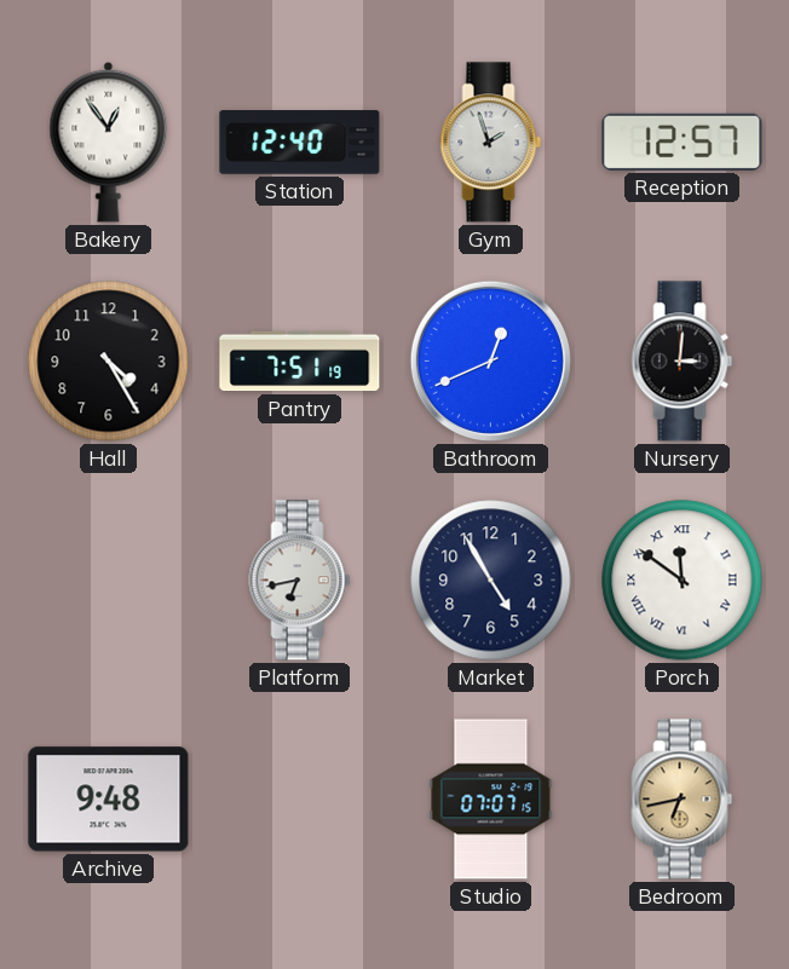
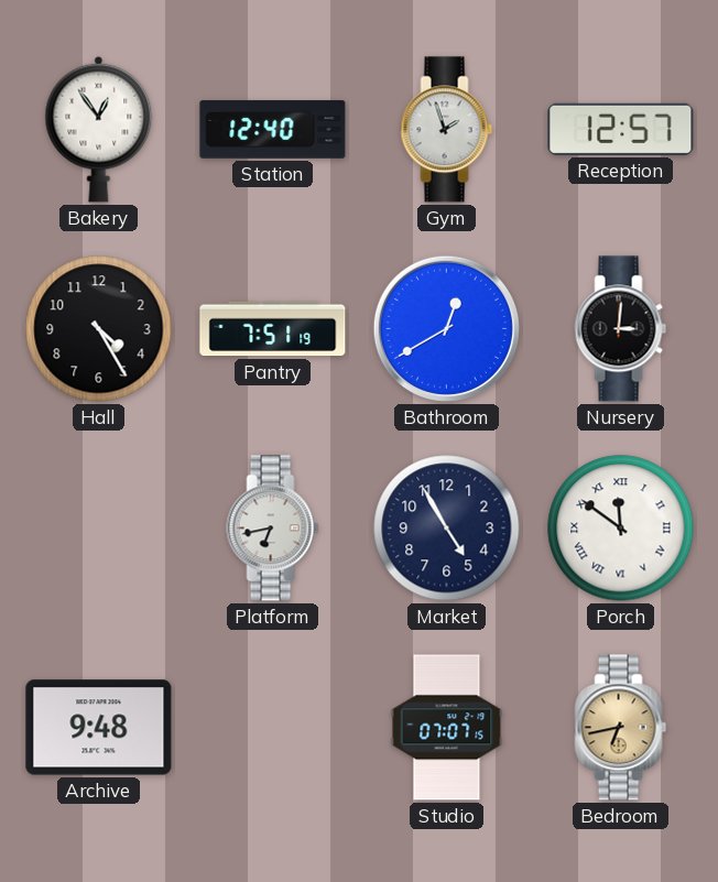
Bathroom: 12:41 -> 12:40
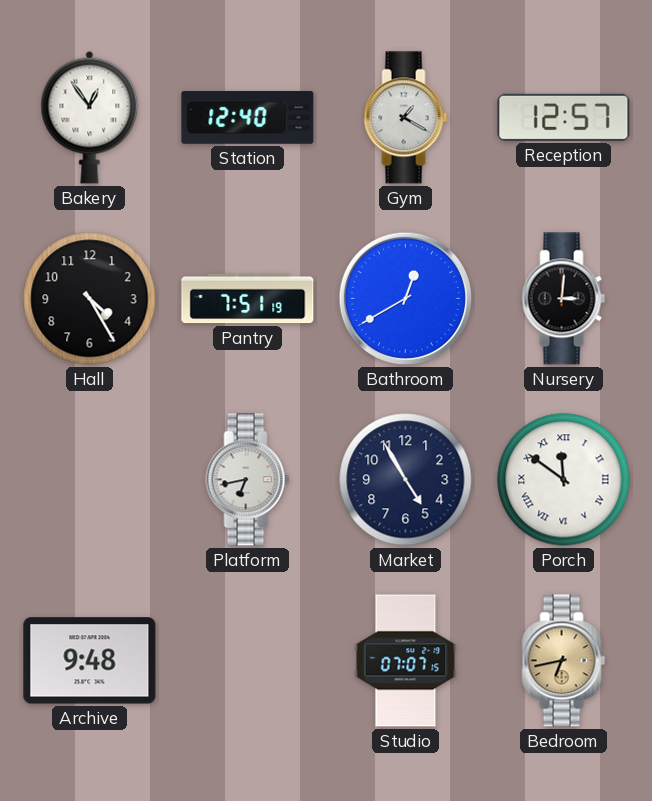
Gym: 1:57 -> 1:20
